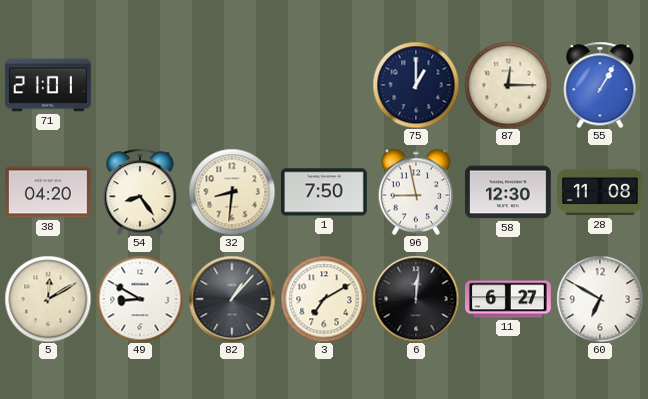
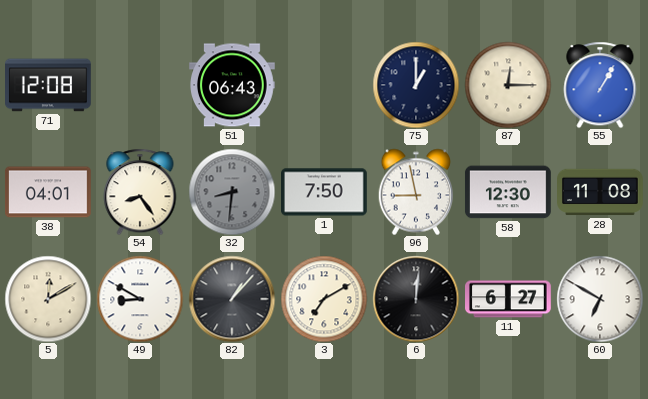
71: 21:01 -> 12:08
51: none -> 06:43
38: 04:20 -> 04:01
32 dial: cream -> grey
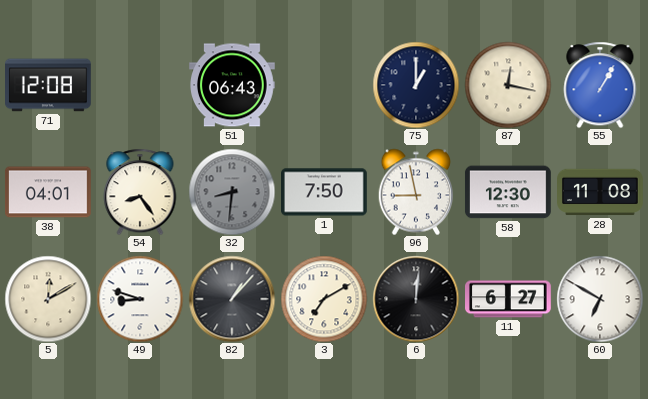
87: 12:15 -> 12:17
49: 8:50 -> 8:48
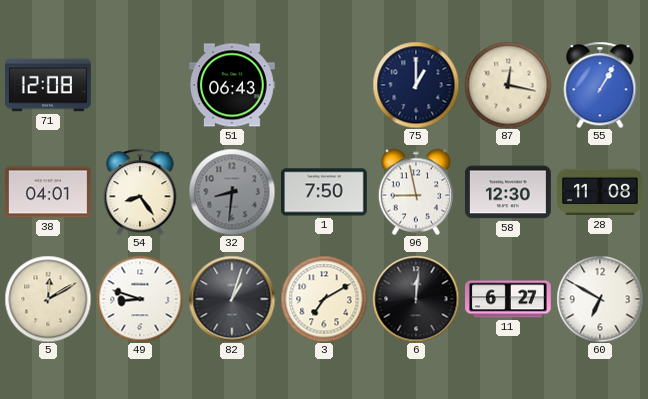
82: 1:07 -> 1:03
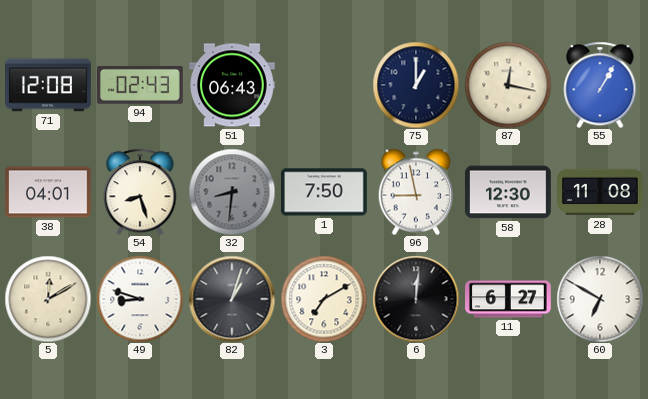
94: none -> 02:43
54: 8:24 -> 8:27
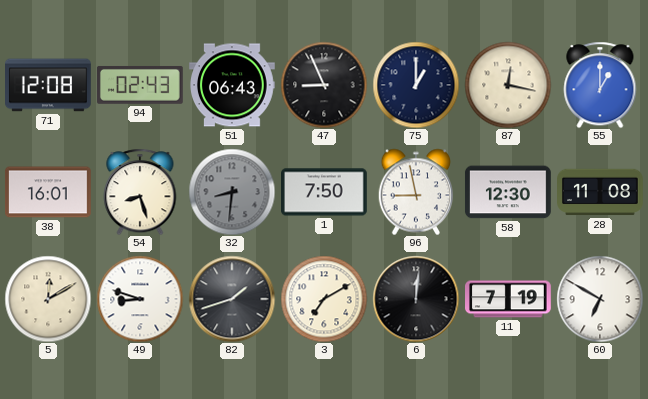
47: none -> 8:56
55: 1:05 -> 1:00
38: 04:01 -> 16:01
82: 1:03 -> 1:42
11: 6:27 -> 7:19
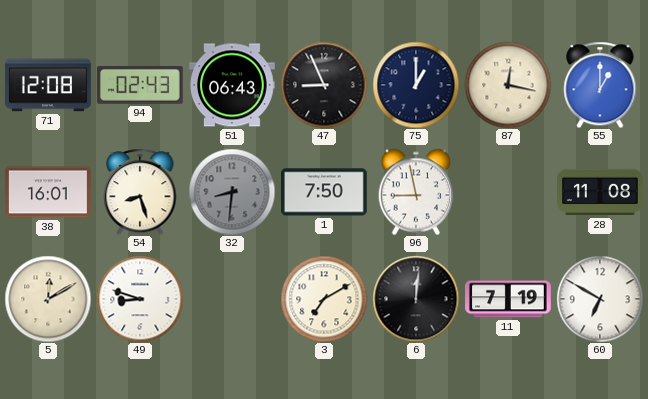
58: 12:30 -> none
82: 1:42 -> none
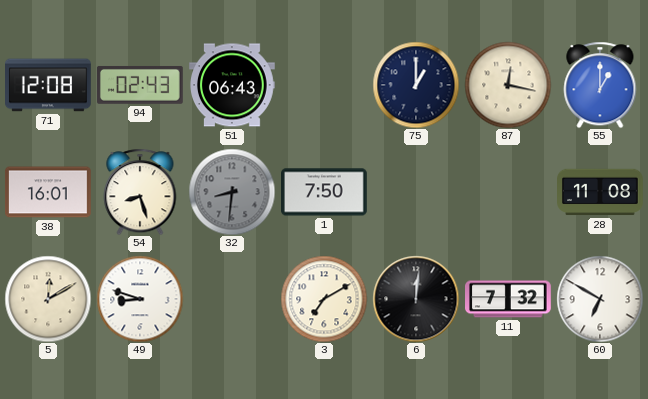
47: 8:56 -> none
96: 8:58 -> none
11: 7:19 -> 7:32
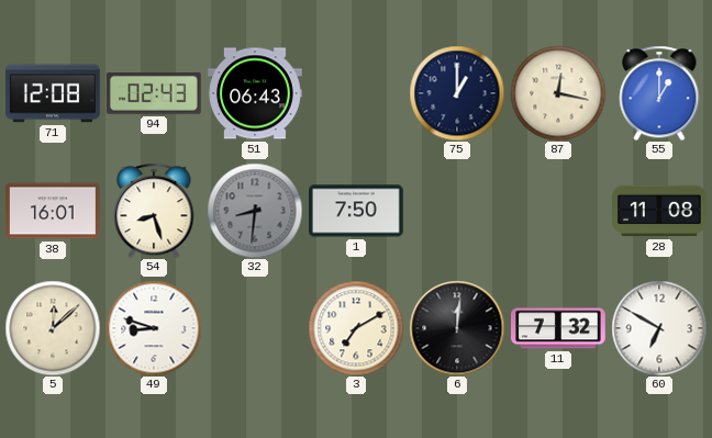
5: 12:10 -> 12:08
